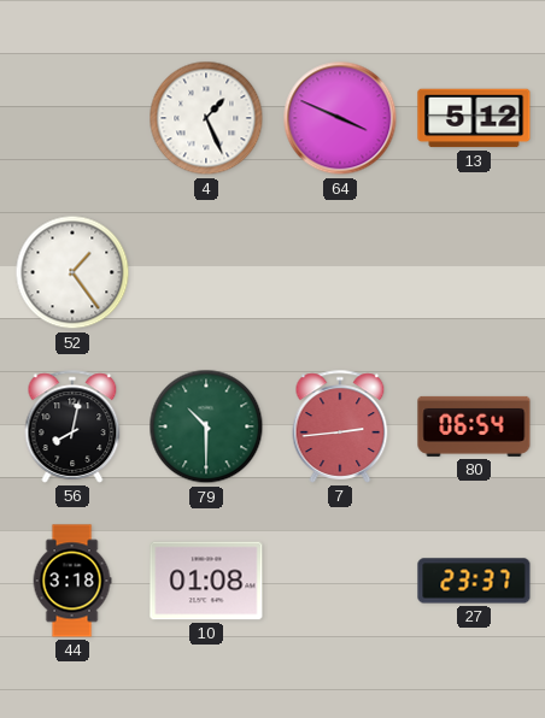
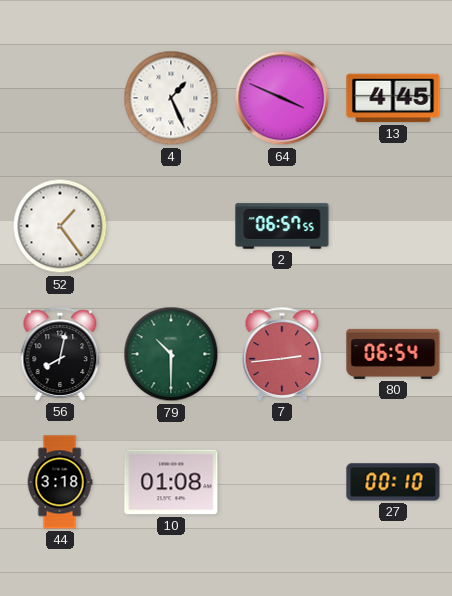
13: 5:12 -> 4:45
2: none -> 06:57
27: 23:37 -> 00:10
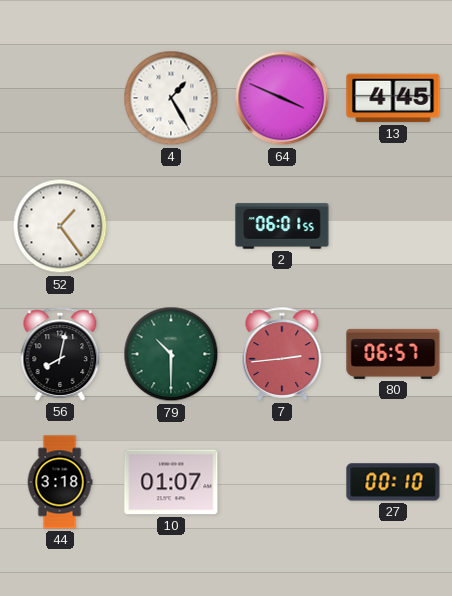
4: 1:26 -> 1:25
2: 06:57 -> 06:01
80: 06:54 -> 06:57
10: 01:08 -> 01:07
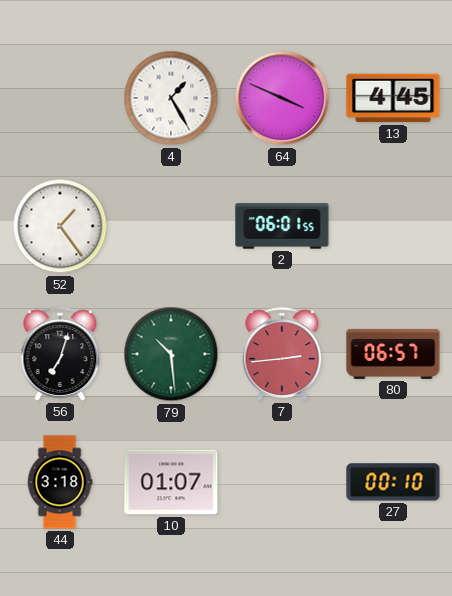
56: 8:02 -> 7:03
79: 10:30 -> 10:29
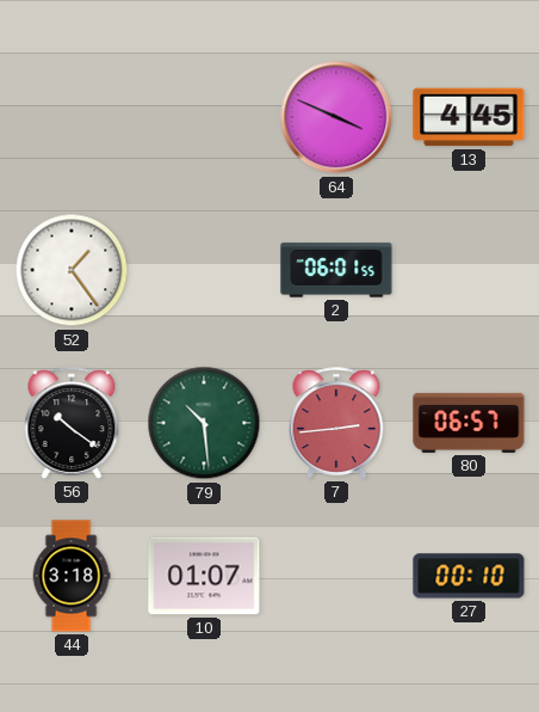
4: 1:25 -> none
56: 7:03 -> 10:21
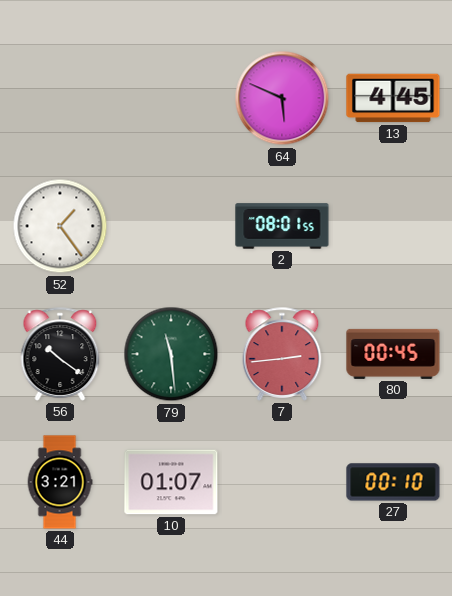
64: 3:49 -> 5:49
2: 06:01 -> 08:01
79: 10:29 -> 11:29
80: 06:57 -> 00:45
44: 3:18 -> 3:21
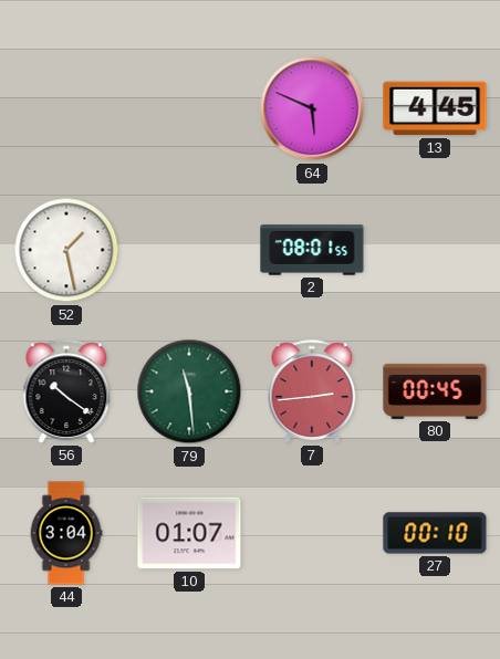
52: 1:24 -> 1:28
44: 3:21 -> 3:04
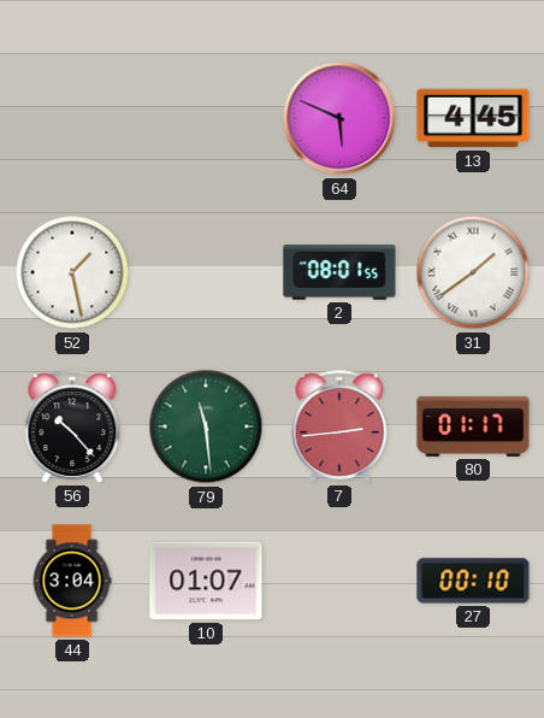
31: none -> 1:39
56: 10:21 -> 10:23
80: 00:45 -> 01:17
